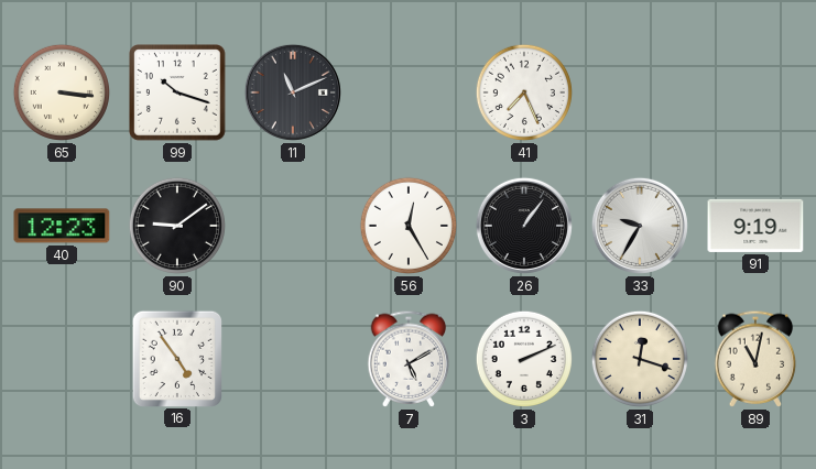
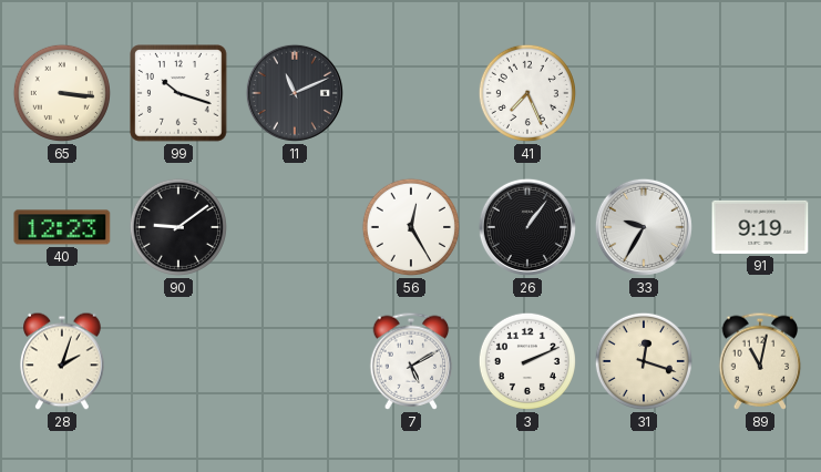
28: none -> 2:03
16: 4:54 -> none
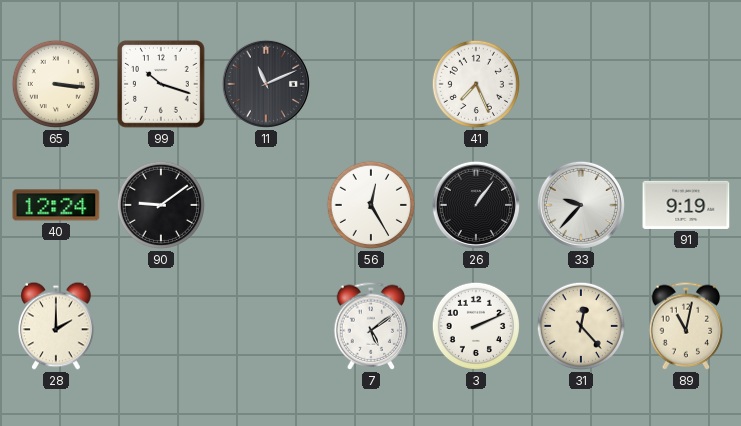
40: 12:23 -> 12:24
33: 9:35 -> 9:37
28: 2:03 -> 2:00
7: 5:10 -> 5:09
31: 12:18 -> 12:23
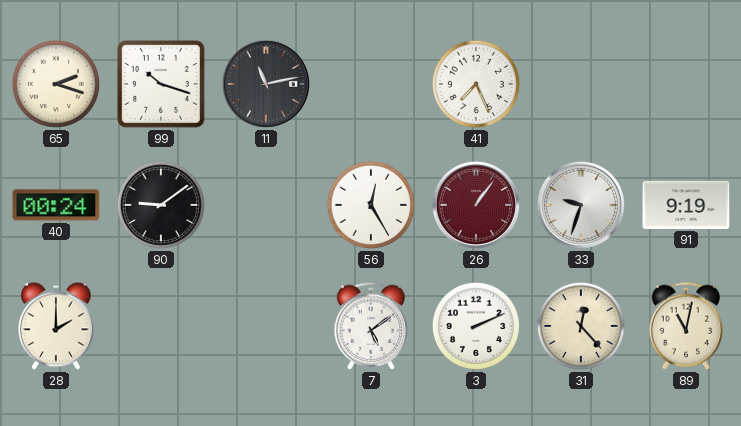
65: 3:16 -> 2:18
11: 11:11 -> 11:13
40: 12:24 -> 00:24
26 dial: black -> burgundy
33: 9:37 -> 9:33
